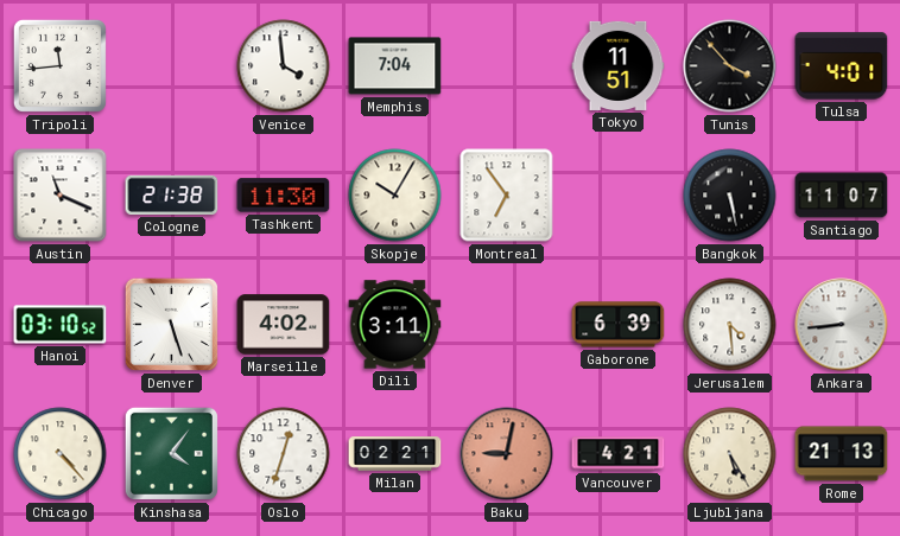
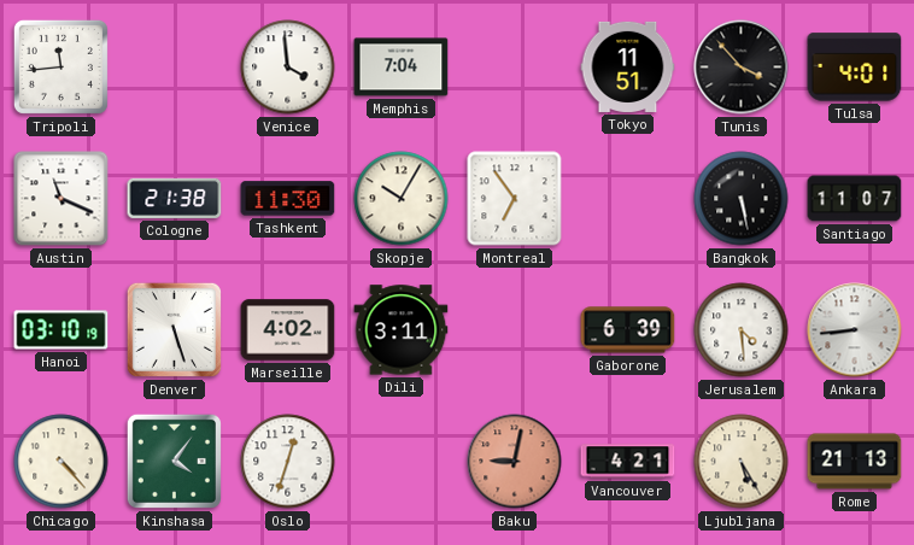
Hanoi: 03:10:52 -> 03:10:19
Milan: 02:21 -> none
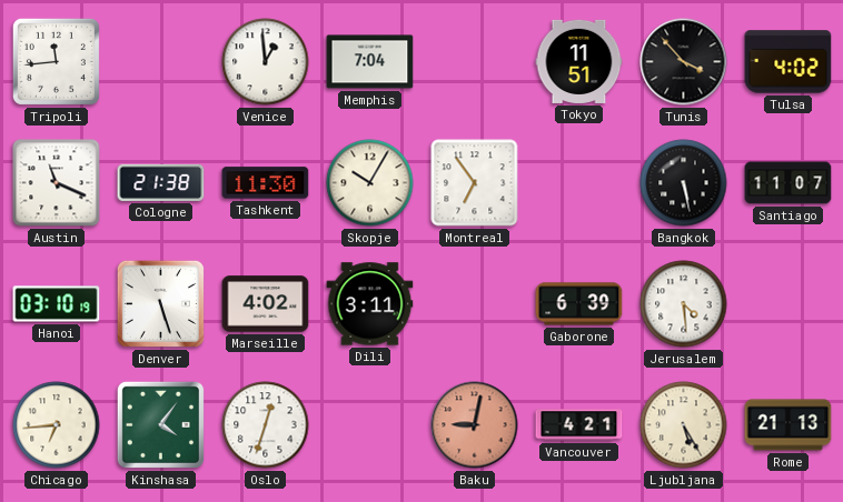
Venice: 3:59 -> 12:59
Tulsa: 4:01 -> 4:02
Ankara: 8:44 -> none
Chicago: 4:23 -> 6:44
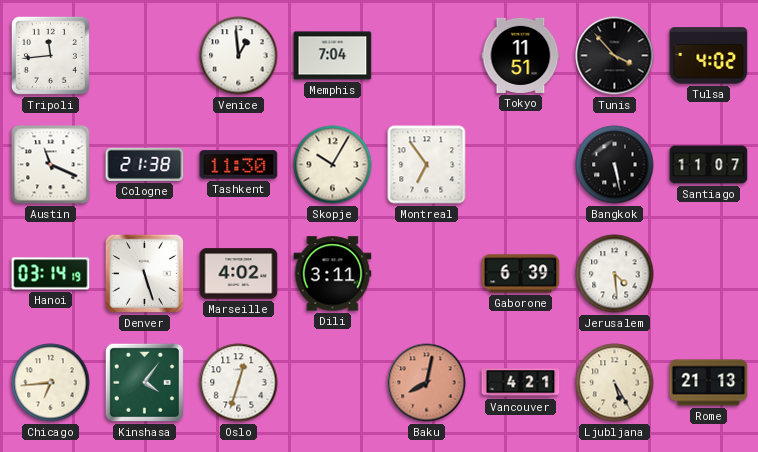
Hanoi: 03:10 -> 03:14
Baku: 9:02 -> 8:02
